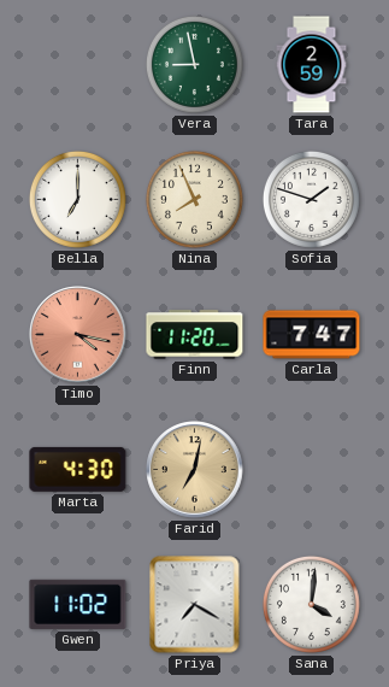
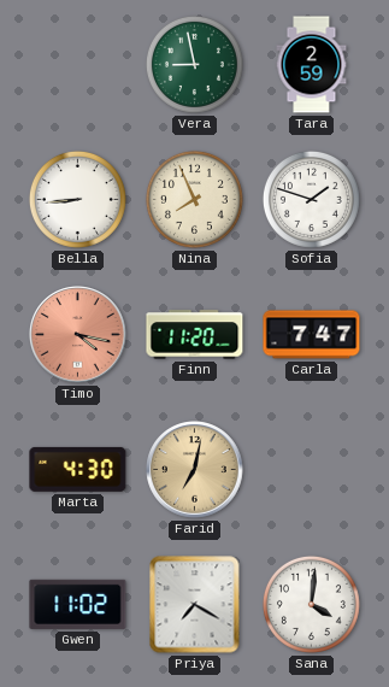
Bella: 7:00 -> 8:44
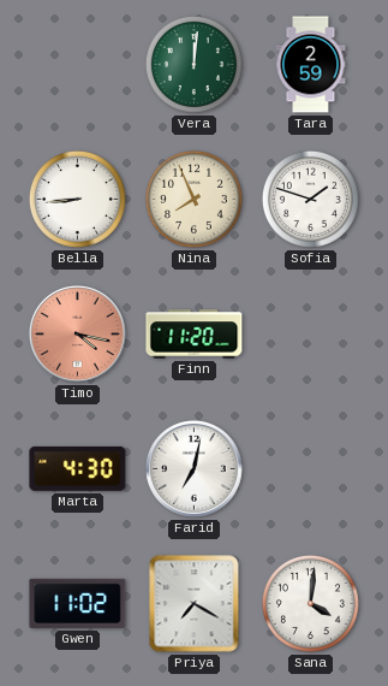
Vera: 8:58 -> 12:01
Carla: 7:47 -> none
Farid dial: champagne -> white
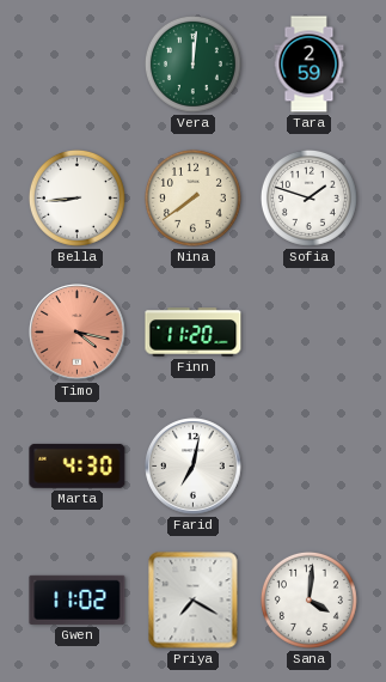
Nina: 7:56 -> 7:39
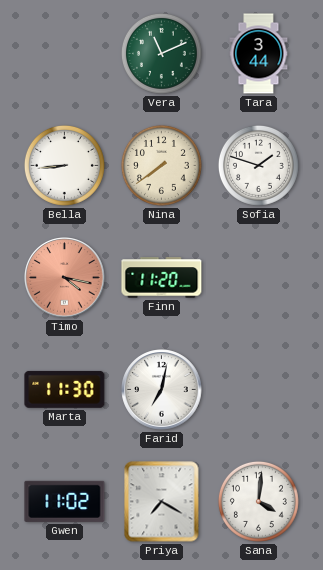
Vera: 12:01 -> 11:11
Tara: 2:59 -> 3:44
Marta: 4:30 -> 11:30
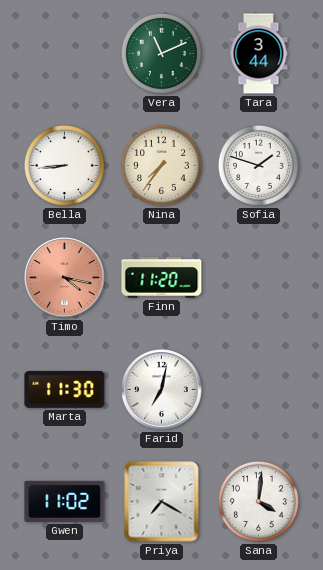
Nina: 7:39 -> 7:36
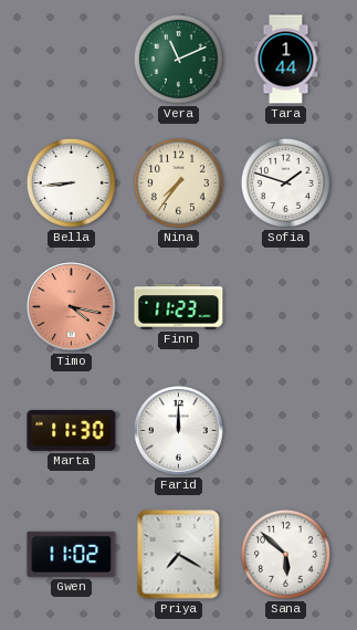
Tara: 3:44 -> 1:44
Finn: 11:20 -> 11:23
Farid: 7:02 -> 12:00
Sana: 4:01 -> 5:52
